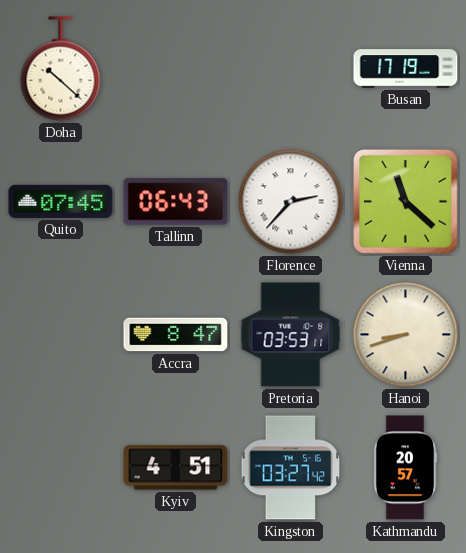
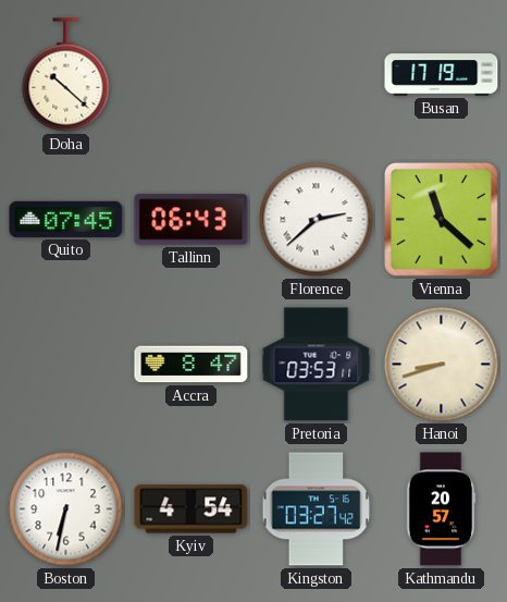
Florence: 2:37 -> 2:38
Boston: none -> 6:32
Kyiv: 4:51 -> 4:54
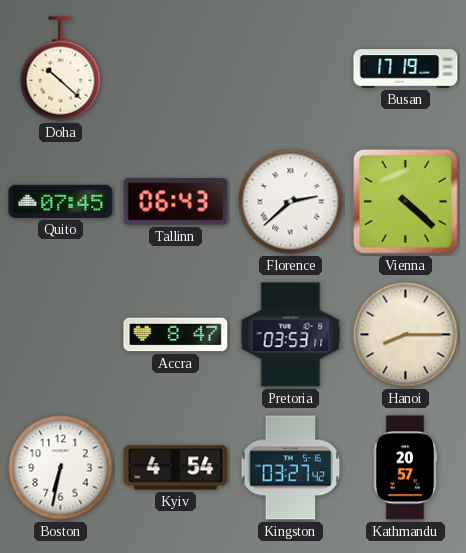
Vienna: 11:22 -> 4:22
Hanoi: 8:42 -> 8:15
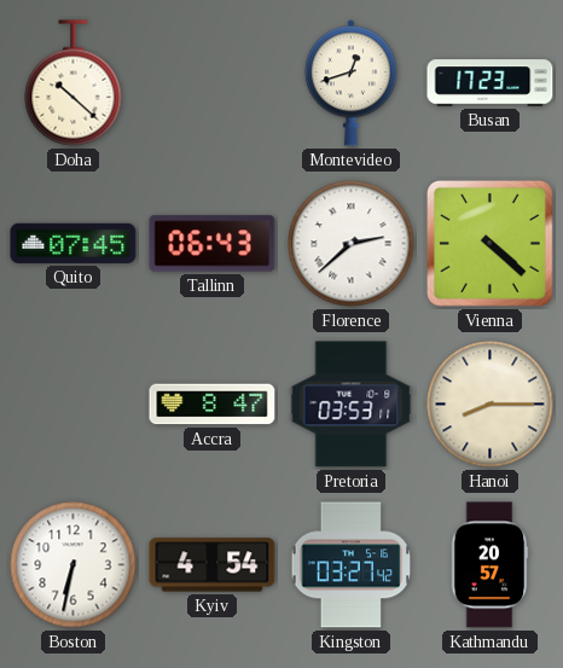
Montevideo: none -> 12:42
Busan: 17:19 -> 17:23
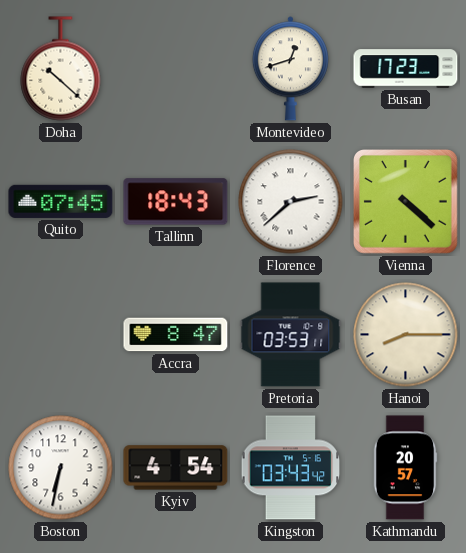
Tallinn: 06:43 -> 18:43
Kingston: 03:27 -> 03:43
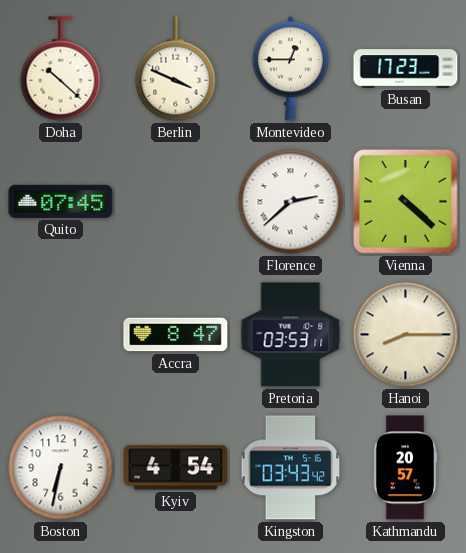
Berlin: none -> 3:49
Montevideo: 12:42 -> 12:45
Tallinn: 18:43 -> none
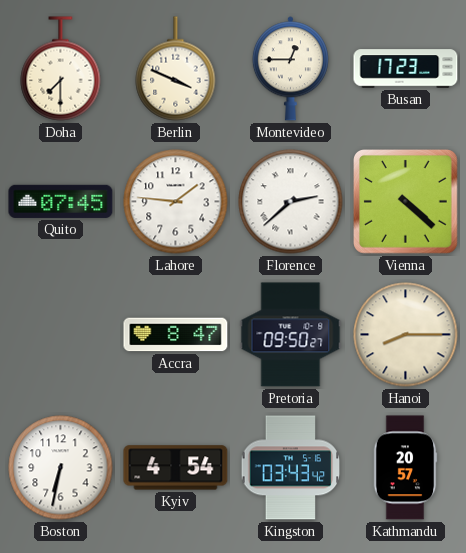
Doha: 10:22 -> 7:30
Lahore: none -> 1:46
Pretoria: 03:53 -> 09:50
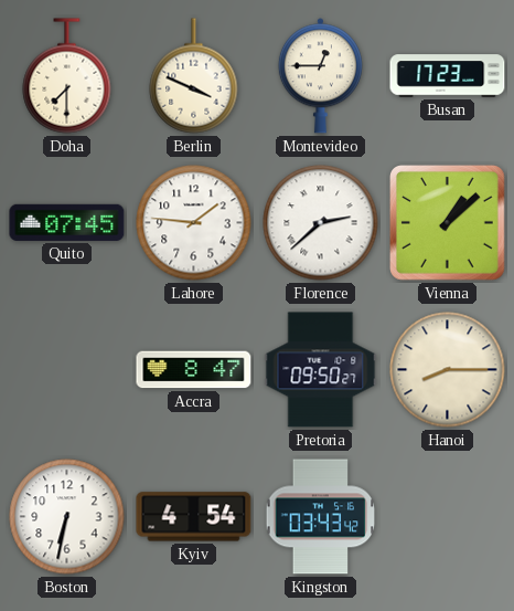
Vienna: 4:22 -> 1:08
Kathmandu: 20:57 -> none
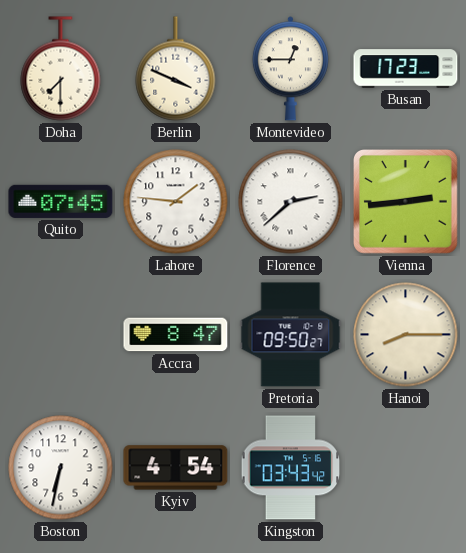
Vienna: 1:08 -> 2:44
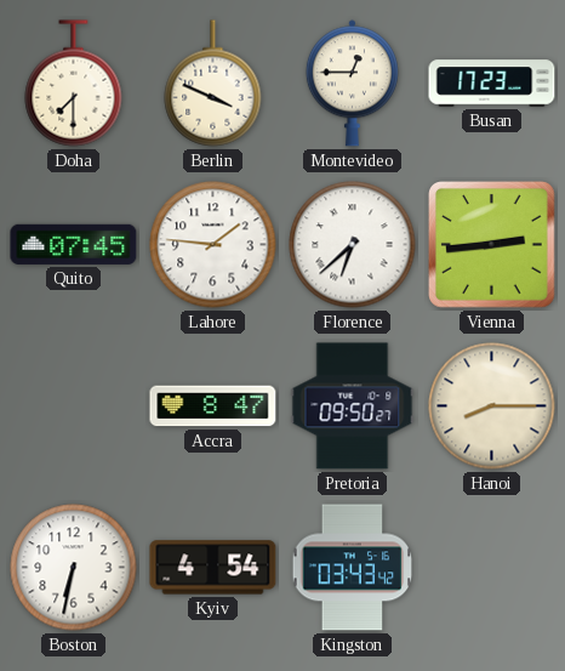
Florence: 2:38 -> 6:38
